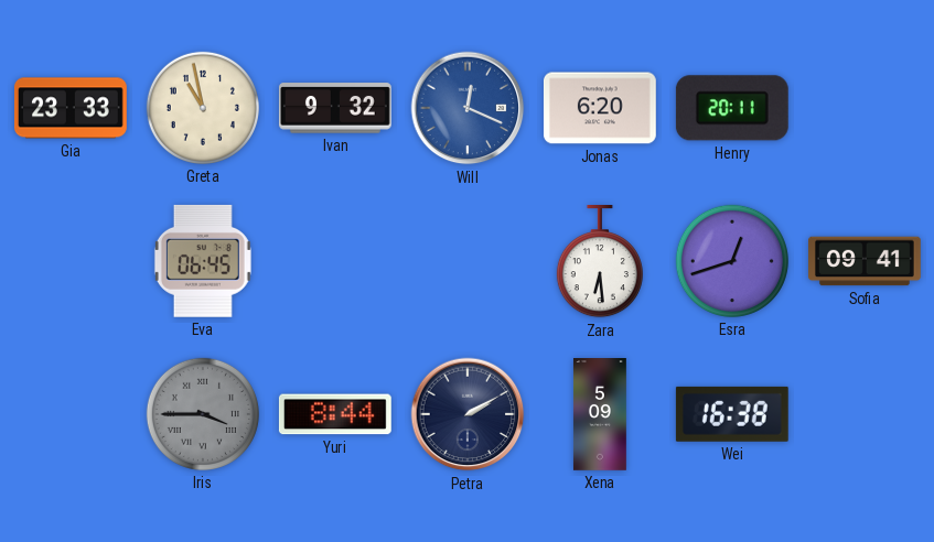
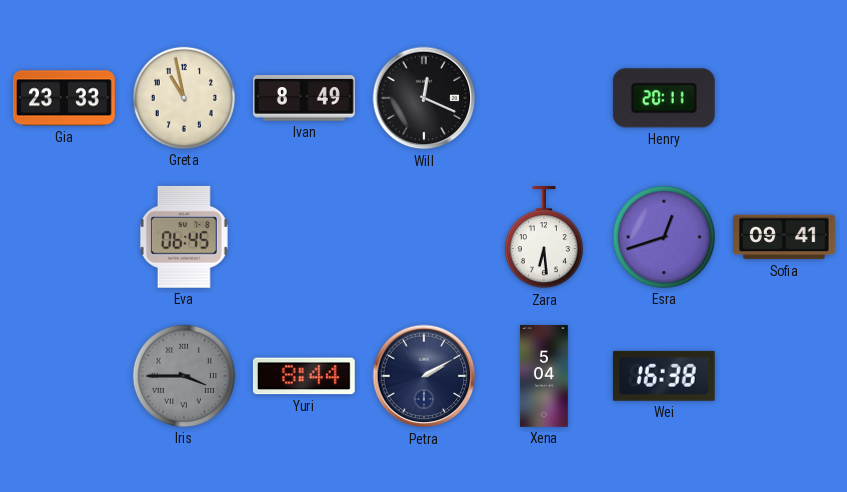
Ivan: 9:32 -> 8:49
Will dial: blue -> black
Jonas: 6:20 -> none
Xena: 5:09 -> 5:04
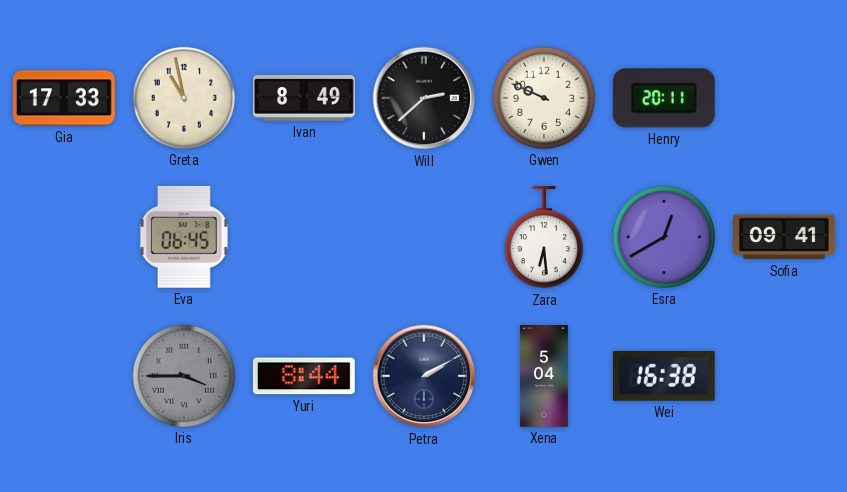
Gia: 23:33 -> 17:33
Will: 12:19 -> 2:38
Gwen: none -> 9:49
Esra: 12:42 -> 12:40
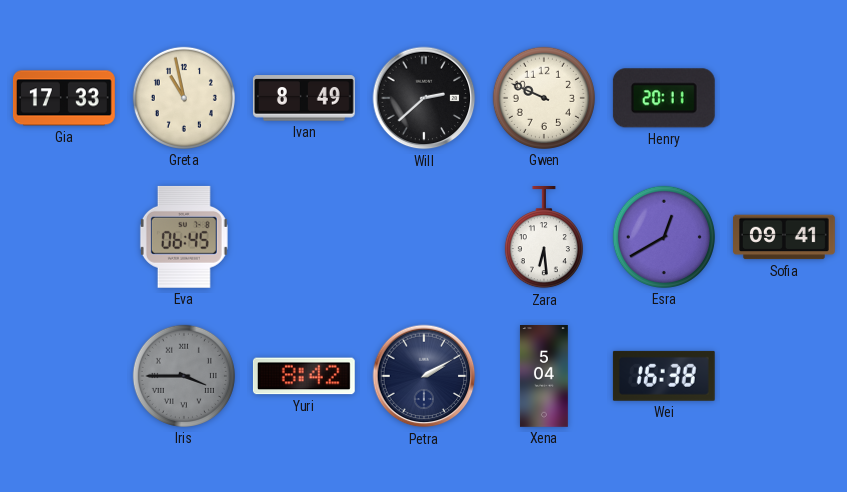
Yuri: 8:44 -> 8:42
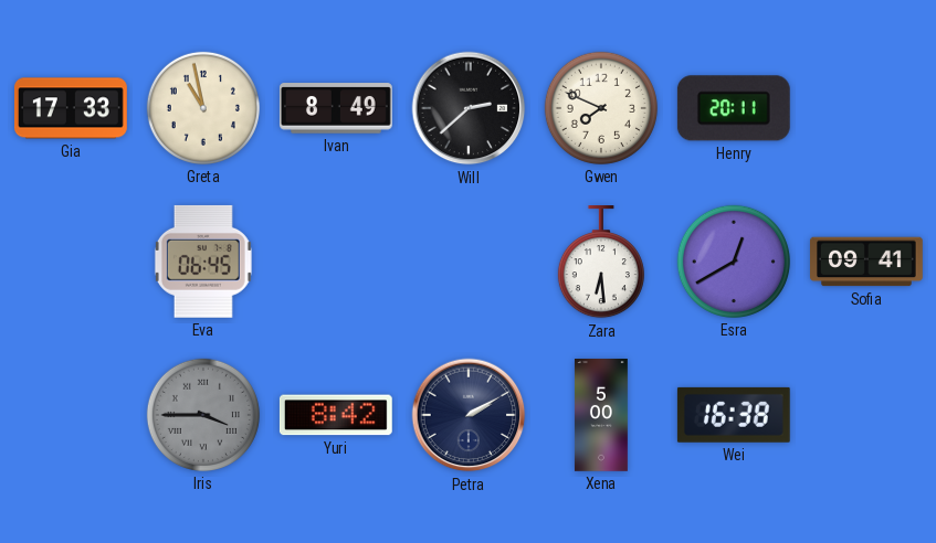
Gwen: 9:49 -> 7:49
Xena: 5:04 -> 5:00
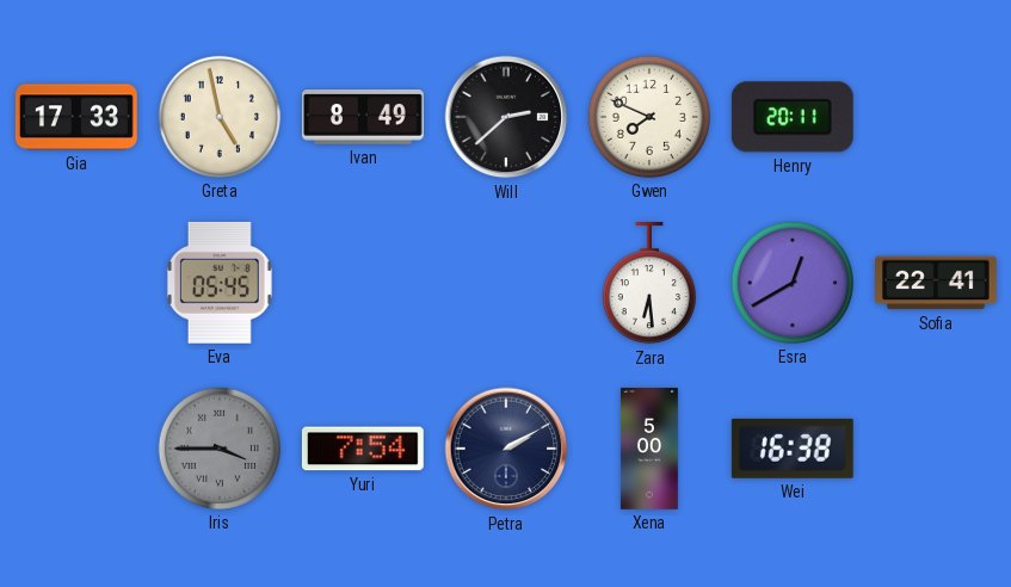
Greta: 10:58 -> 4:58
Eva: 06:45 -> 05:45
Sofia: 09:41 -> 22:41
Yuri: 8:42 -> 7:54
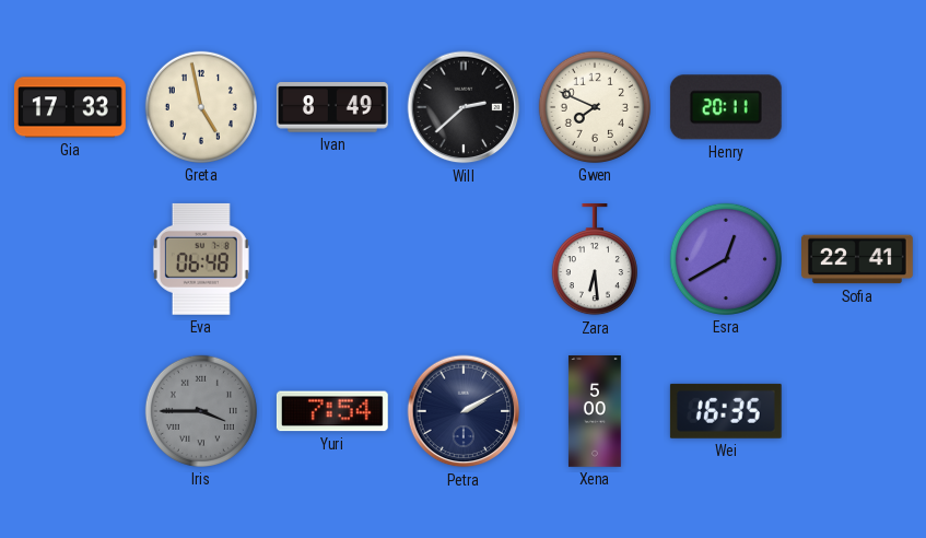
Eva: 05:45 -> 06:48
Wei: 16:38 -> 16:35
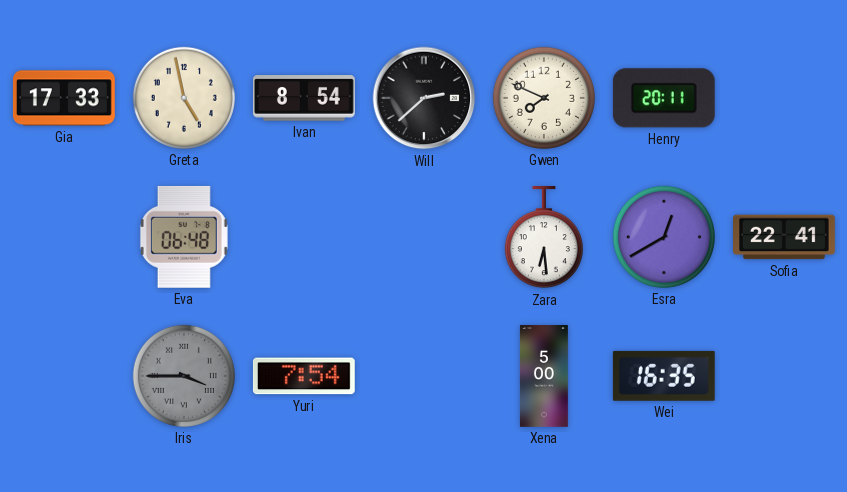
Ivan: 8:49 -> 8:54
Petra: 2:10 -> none
